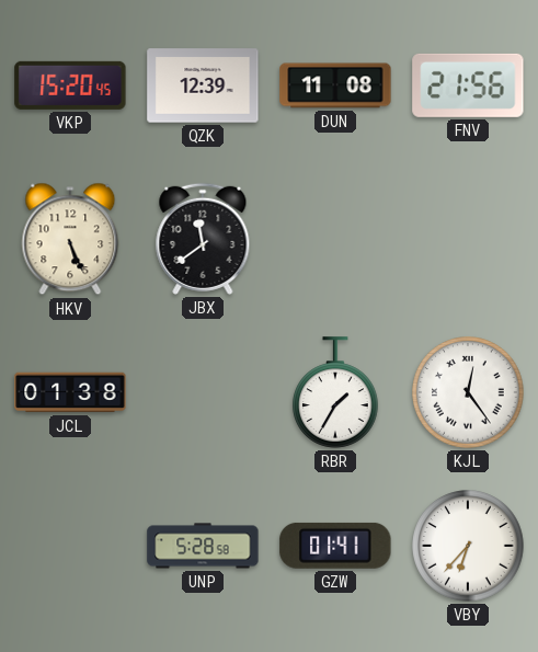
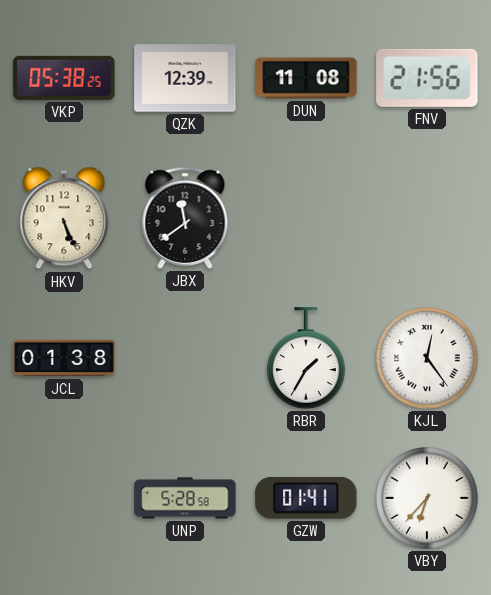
VKP: 15:20 -> 05:38
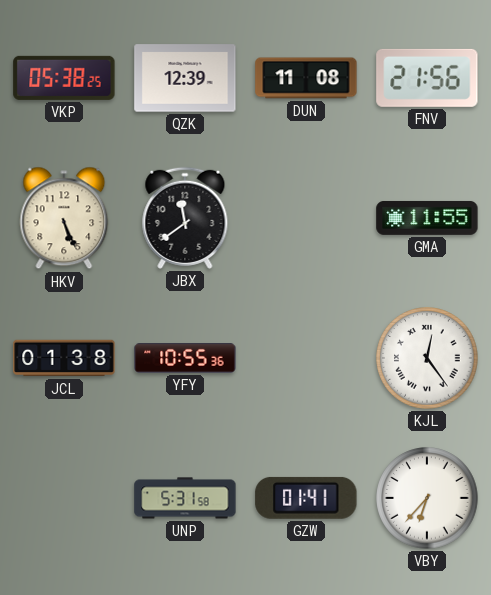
GMA: none -> 11:55
YFY: none -> 10:55
RBR: 1:35 -> none
UNP: 5:28 -> 5:31
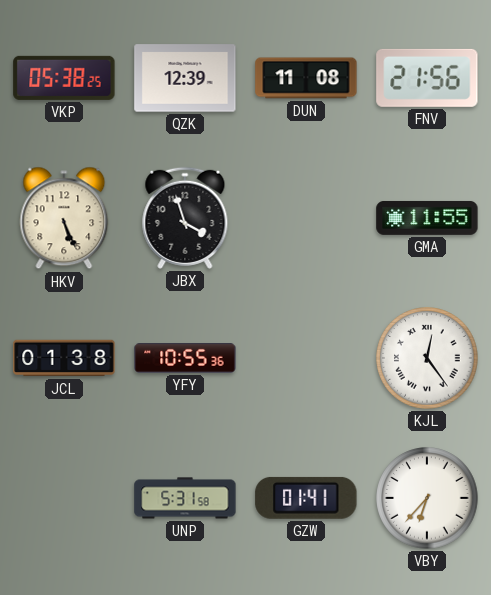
JBX: 11:39 -> 3:57
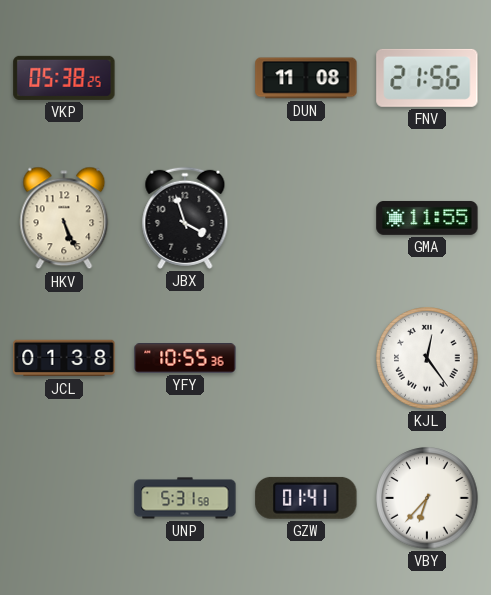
QZK: 12:39 -> none
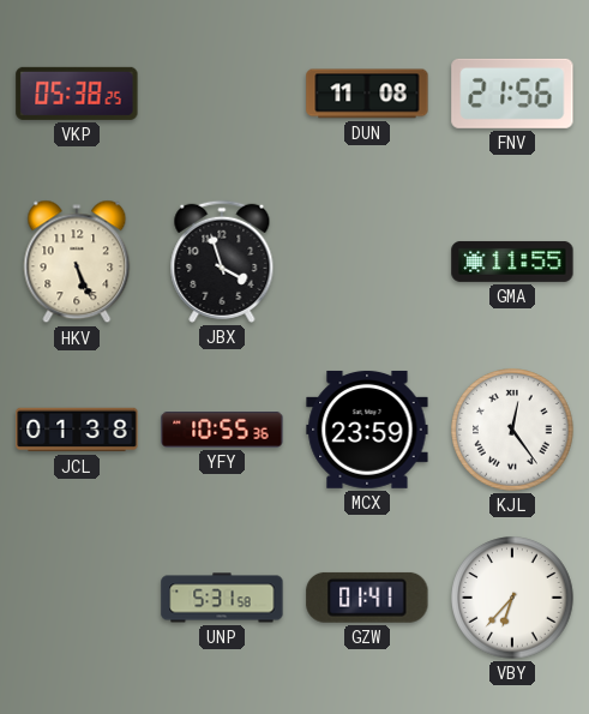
MCX: none -> 23:59
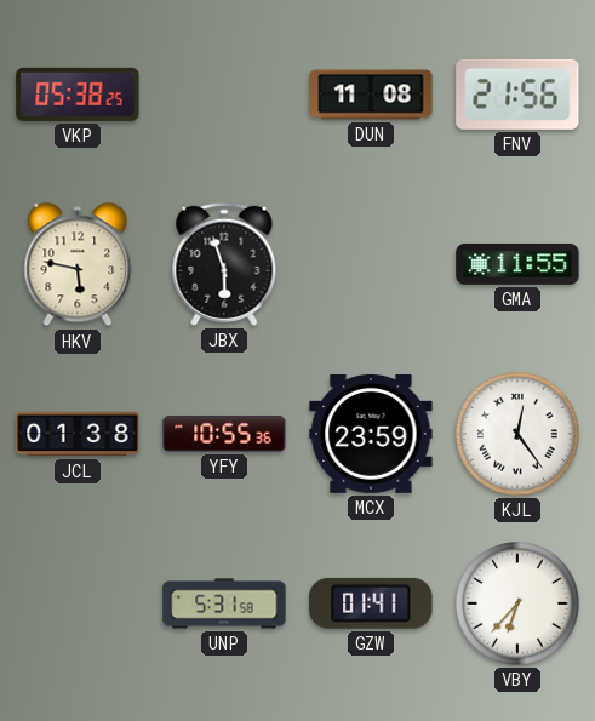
HKV: 5:26 -> 5:47
JBX: 3:57 -> 5:57
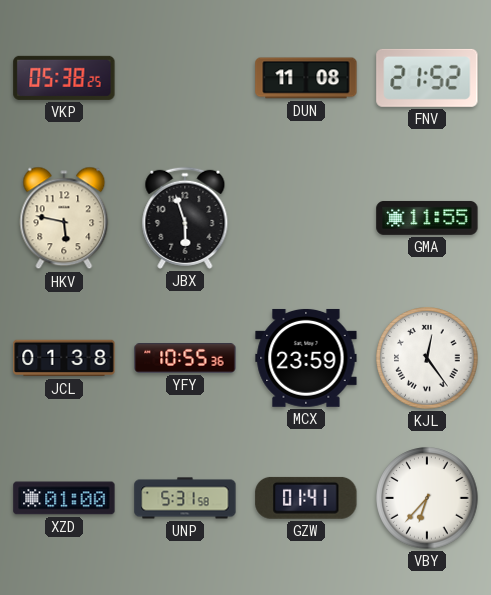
FNV: 21:56 -> 21:52
XZD: none -> 01:00
